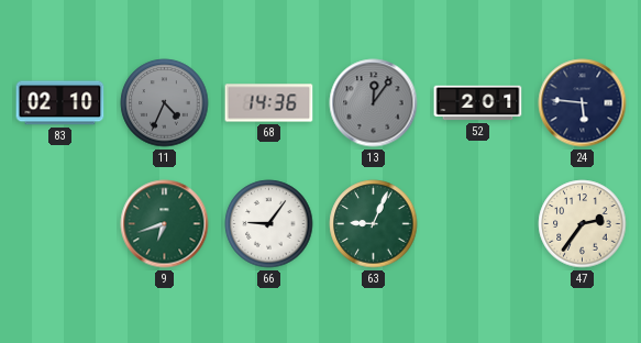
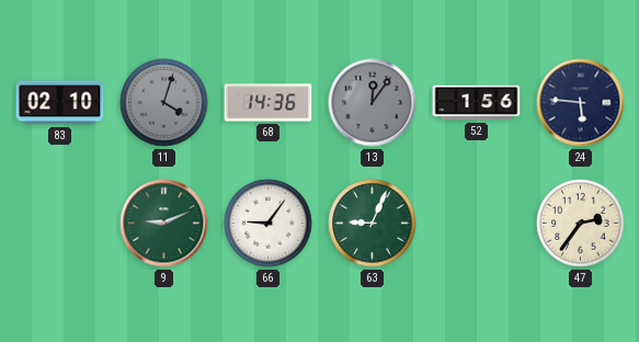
11: 4:34 -> 4:03
52: 2:01 -> 1:56
9: 6:42 -> 9:11
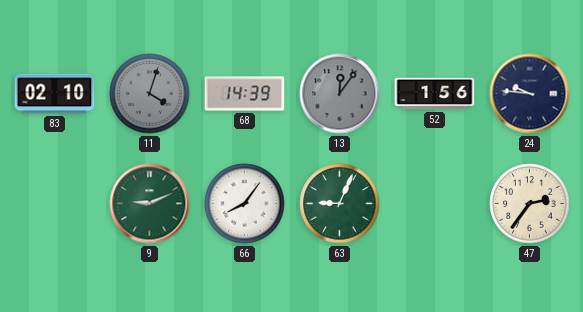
68: 14:36 -> 14:39
24: 5:46 -> 9:46
66: 9:06 -> 8:06
